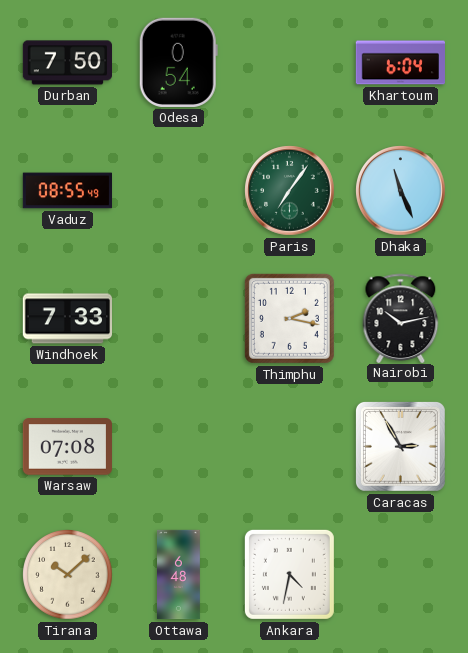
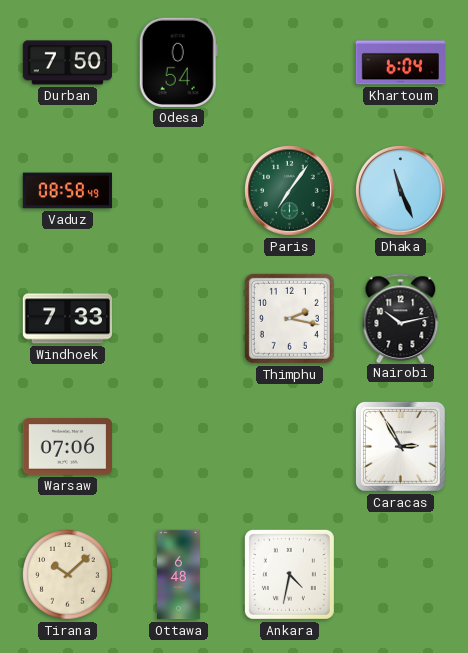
Vaduz: 08:55 -> 08:58
Warsaw: 07:08 -> 07:06
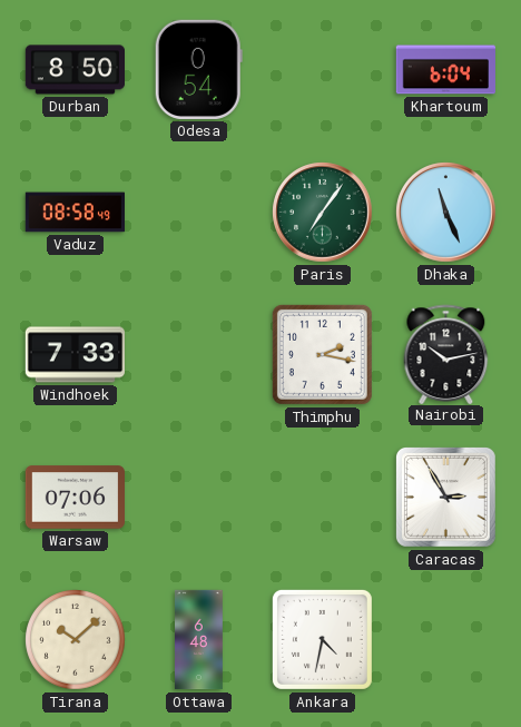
Durban: 7:50 -> 8:50
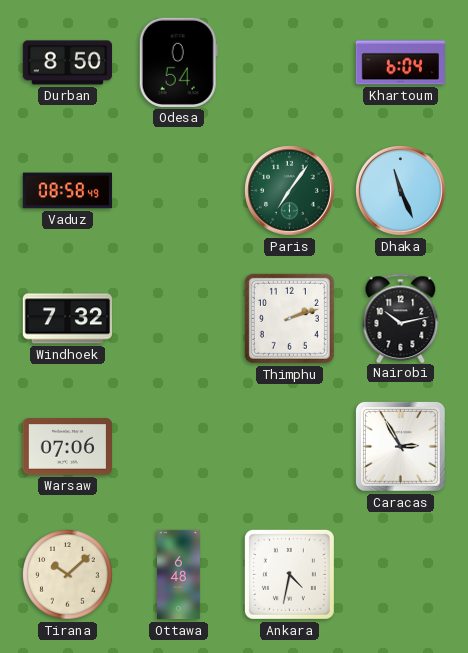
Windhoek: 7:33 -> 7:32
Thimphu: 2:17 -> 2:12
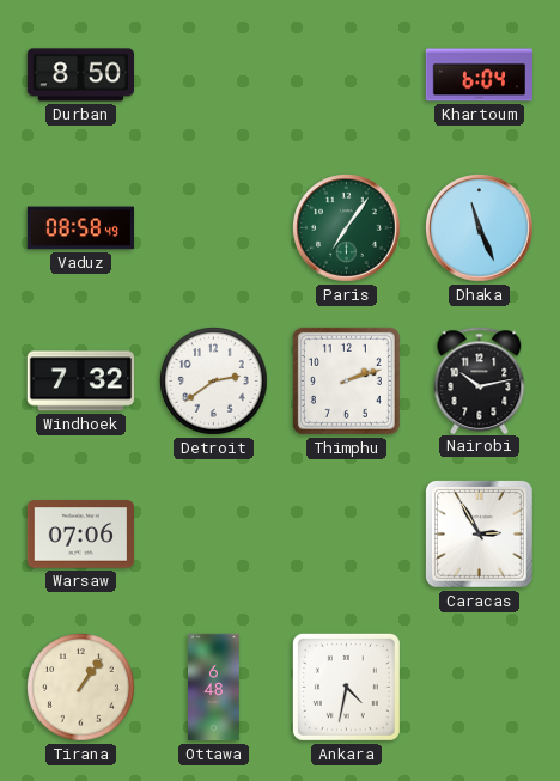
Odesa: 0:54 -> none
Detroit: none -> 2:39
Tirana: 10:08 -> 1:06
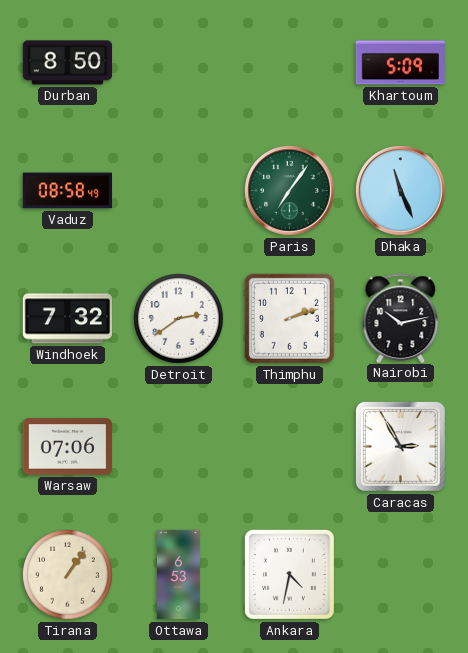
Khartoum: 6:04 -> 5:09
Ottawa: 6:48 -> 6:53
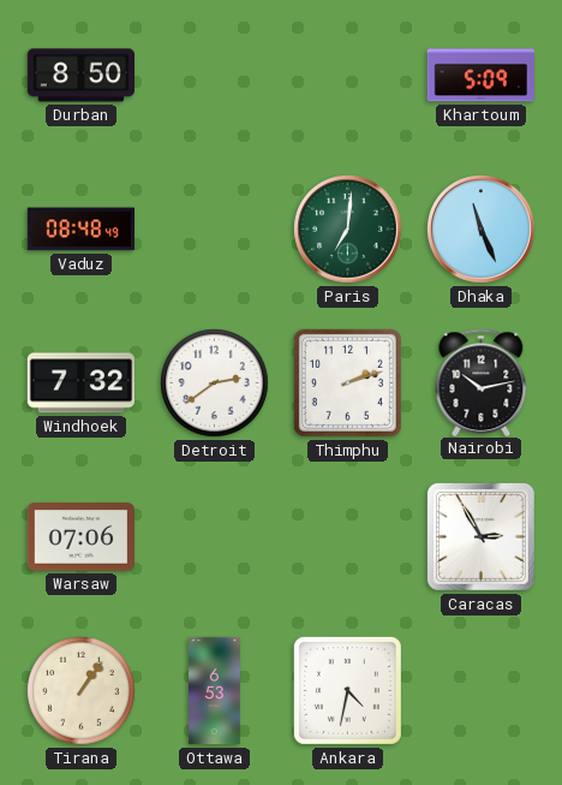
Vaduz: 08:58 -> 08:48
Paris: 7:06 -> 7:01
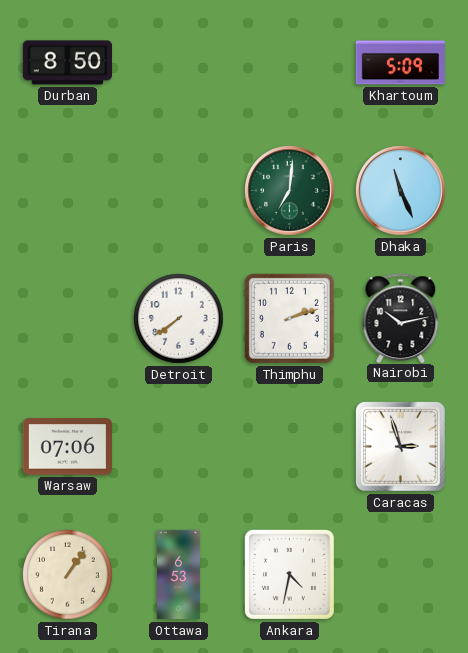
Vaduz: 08:48 -> none
Windhoek: 7:32 -> none
Detroit: 2:39 -> 7:39
Caracas: 2:55 -> 2:57
